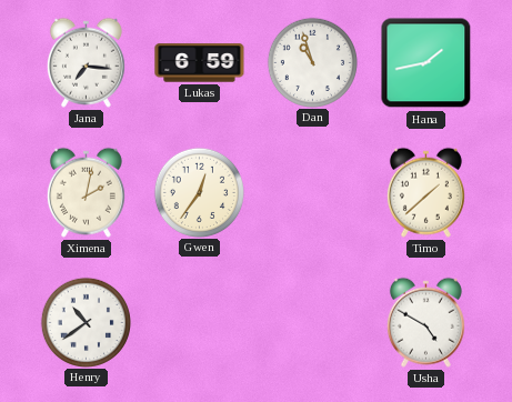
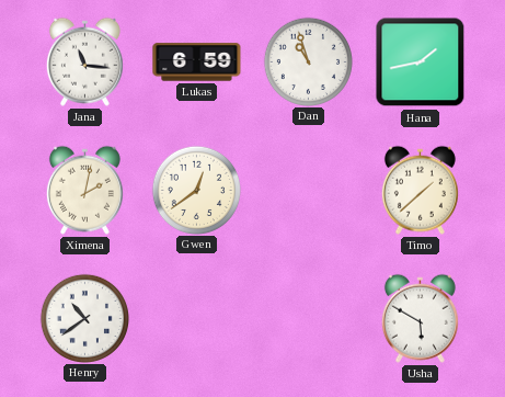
Jana: 7:16 -> 11:16
Gwen: 12:36 -> 12:39
Usha: 4:50 -> 5:50
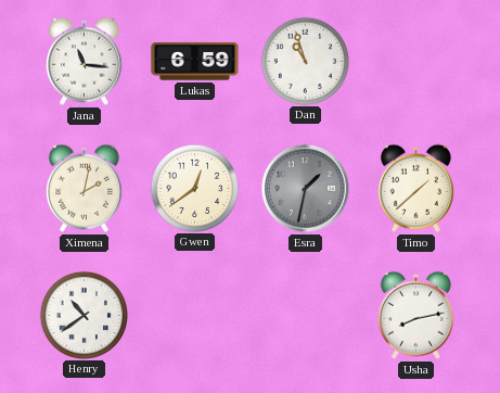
Hana: 1:43 -> none
Esra: none -> 1:32
Usha: 5:50 -> 8:13
